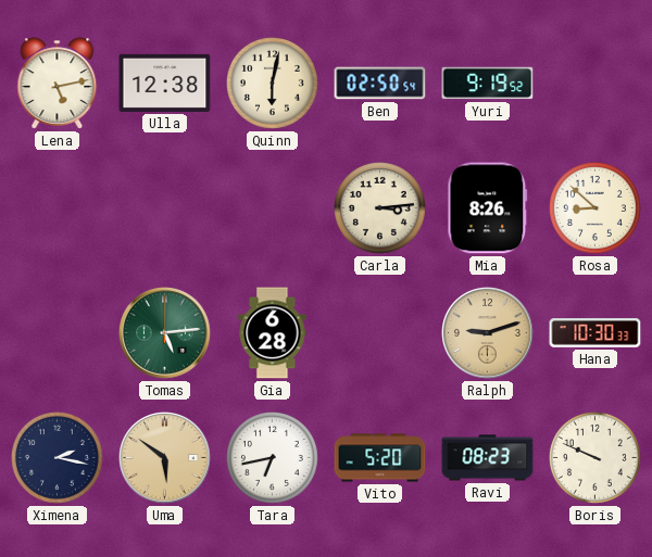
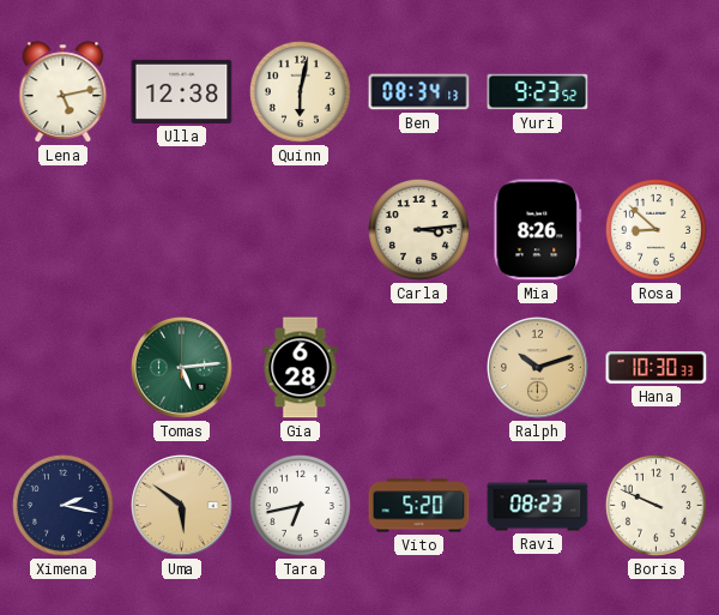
Ben: 02:50 -> 08:34
Yuri: 9:19 -> 9:23
Ralph: 9:12 -> 10:12
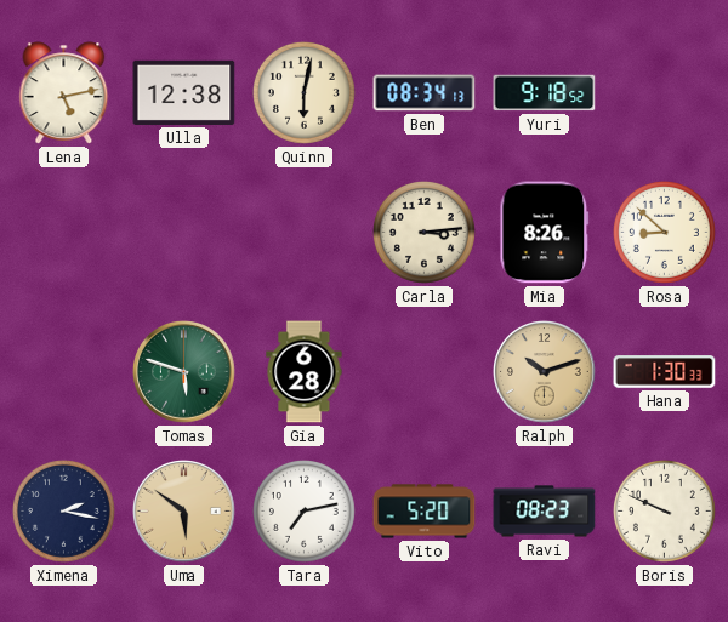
Yuri: 9:23 -> 9:18
Tomas: 5:14 -> 5:48
Hana: 10:30 -> 1:30
Tara: 6:43 -> 7:13
